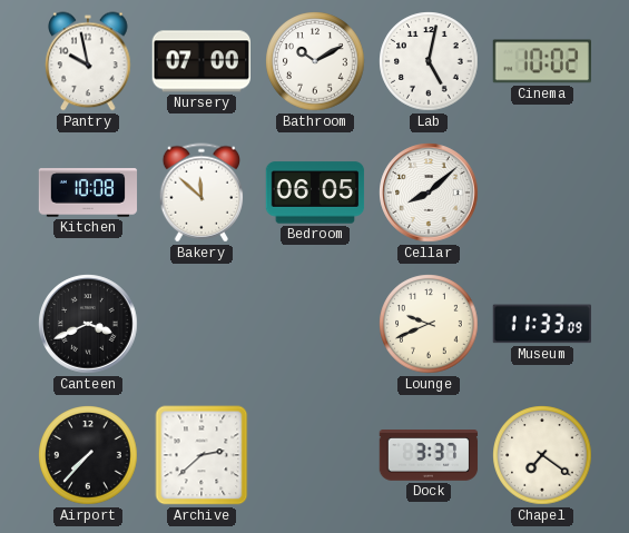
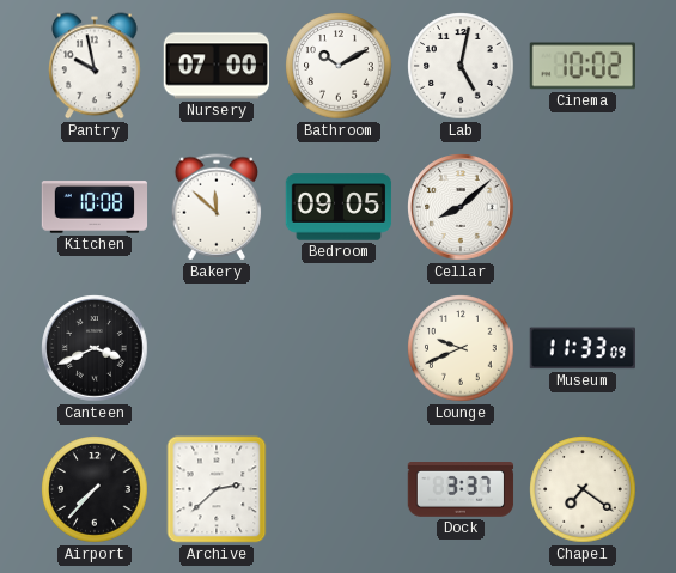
Bedroom: 06:05 -> 09:05
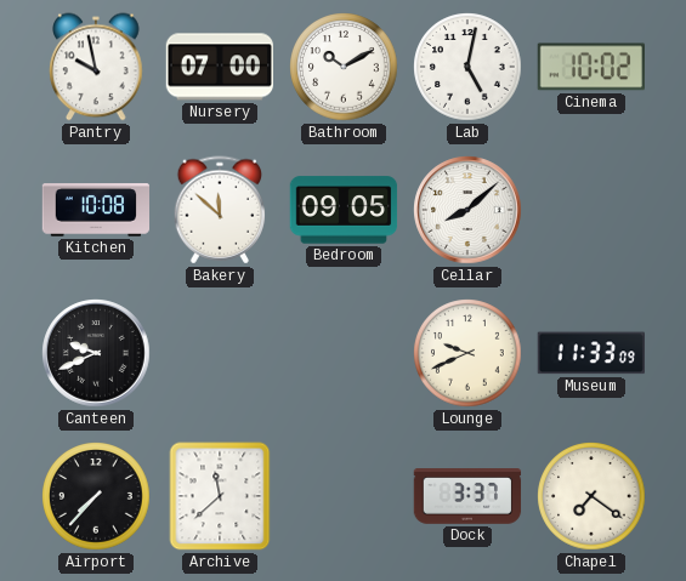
Canteen: 3:41 -> 9:41
Archive: 2:38 -> 11:38
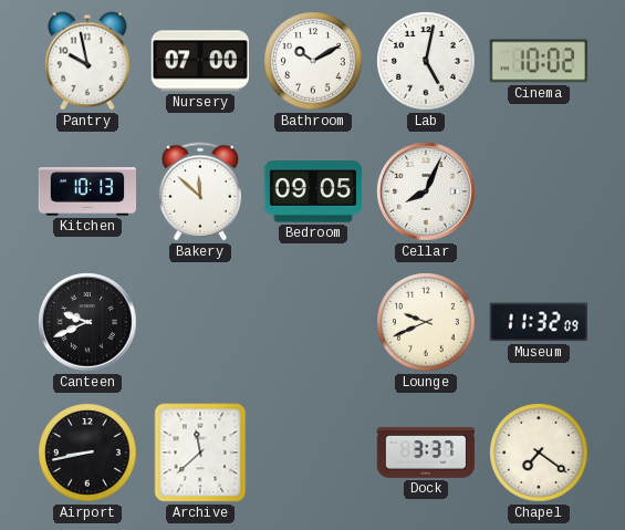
Kitchen: 10:08 -> 10:13
Cellar: 8:08 -> 8:04
Museum: 11:33 -> 11:32
Airport: 7:37 -> 8:43
